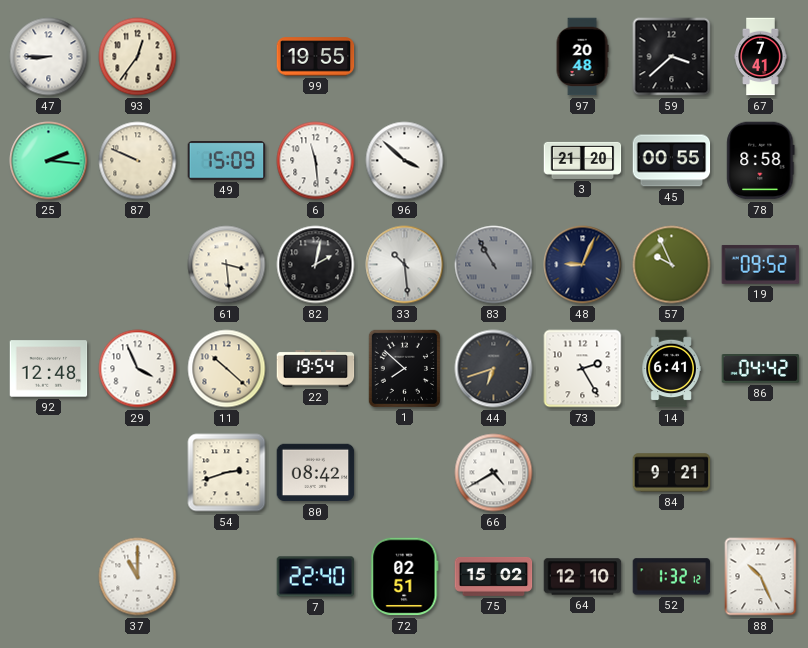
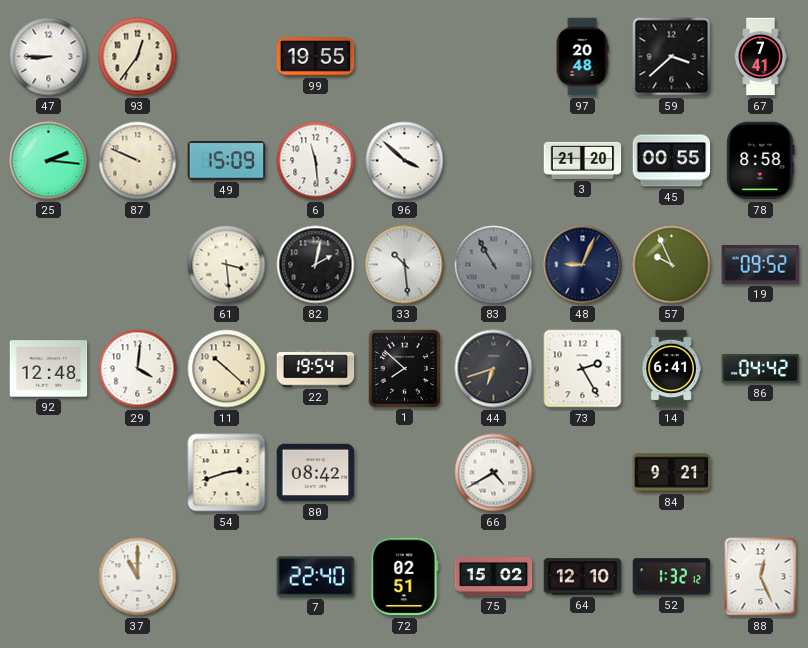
29: 3:56 -> 4:01
88: 10:26 -> 12:26
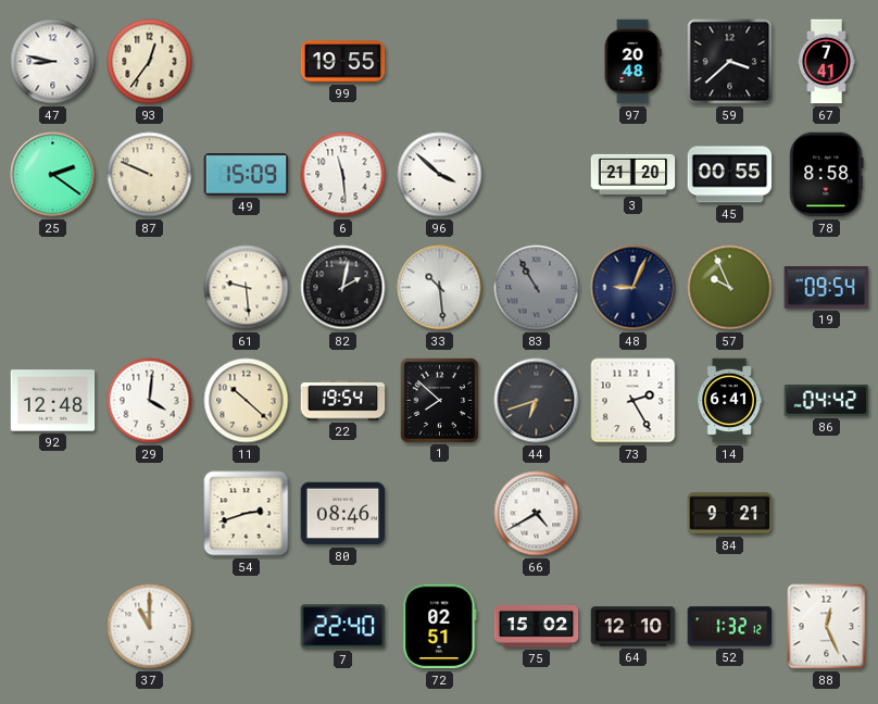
47: 8:45 -> 8:47
25: 2:16 -> 2:21
61: 3:29 -> 9:29
19: 09:52 -> 09:54
80: 08:42 -> 08:46
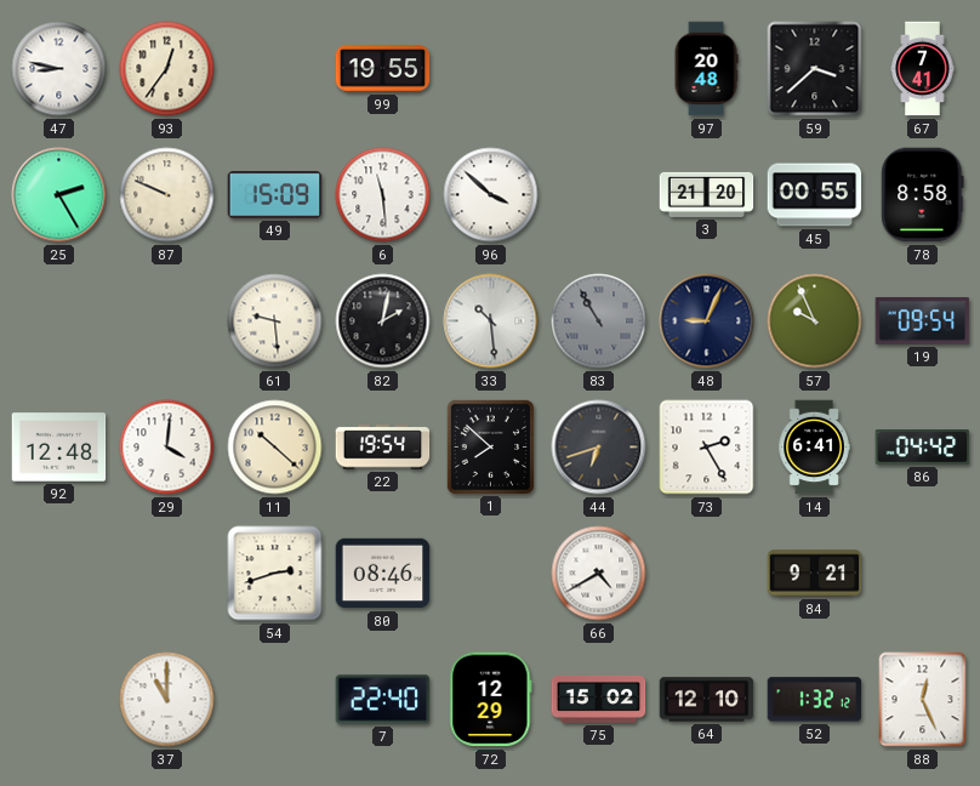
25: 2:21 -> 2:25
72: 02:51 -> 12:29
